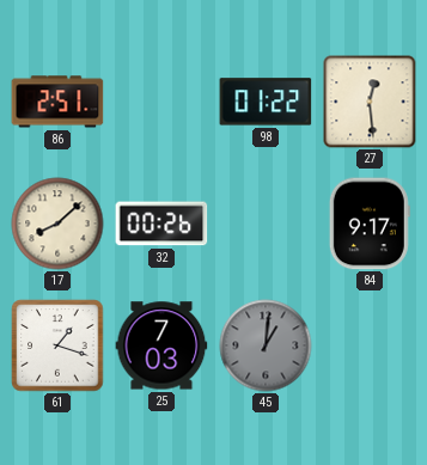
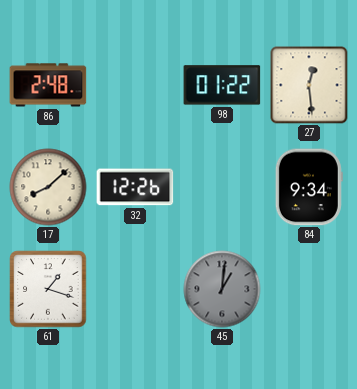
86: 2:51 -> 2:48
32: 00:26 -> 12:26
84: 9:17 -> 9:34
25: 7:03 -> none
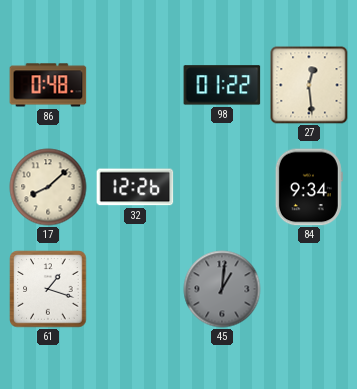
86: 2:48 -> 0:48
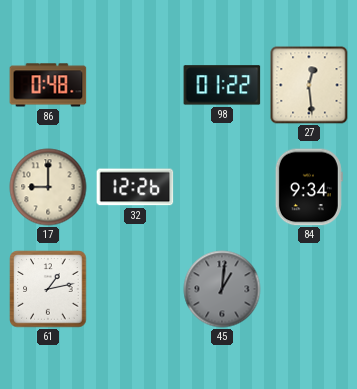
17: 8:08 -> 9:00
61: 1:18 -> 1:13
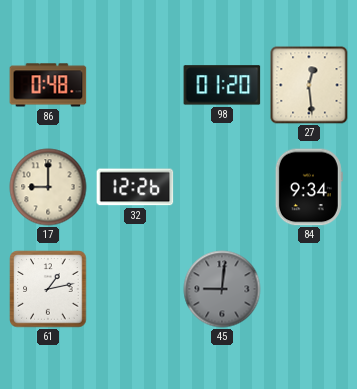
98: 01:22 -> 01:20
45: 1:01 -> 9:01
